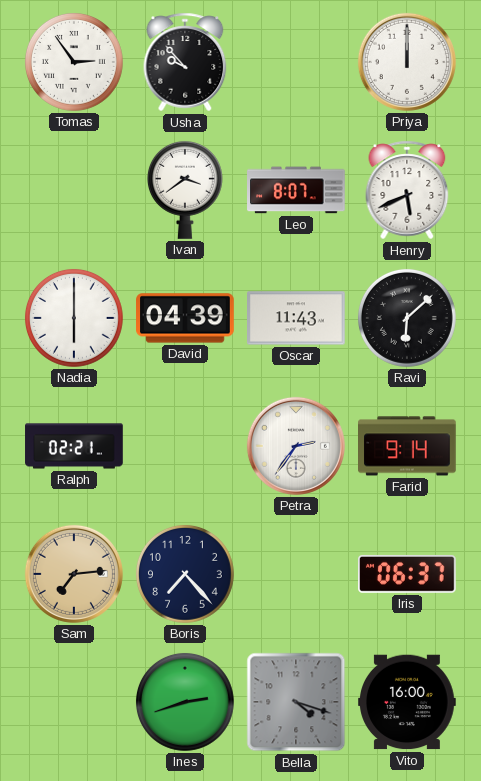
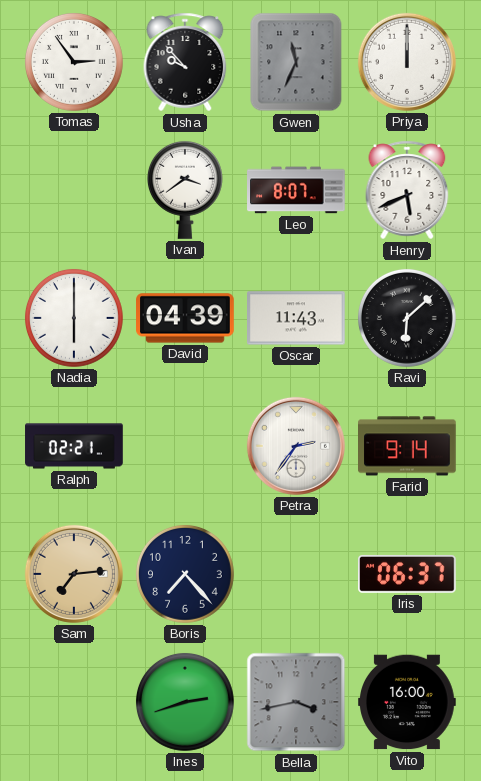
Gwen: none -> 11:34
Bella: 4:18 -> 3:43
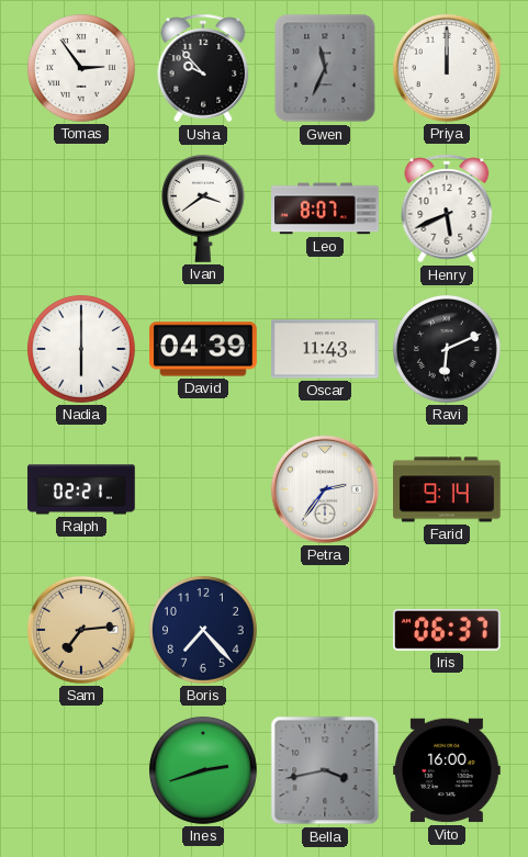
Ravi: 6:08 -> 6:11
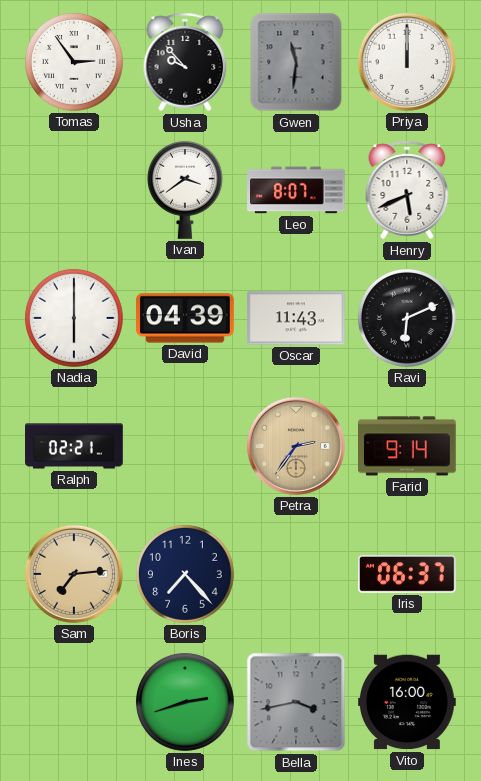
Gwen: 11:34 -> 11:31
Petra dial: white -> champagne
